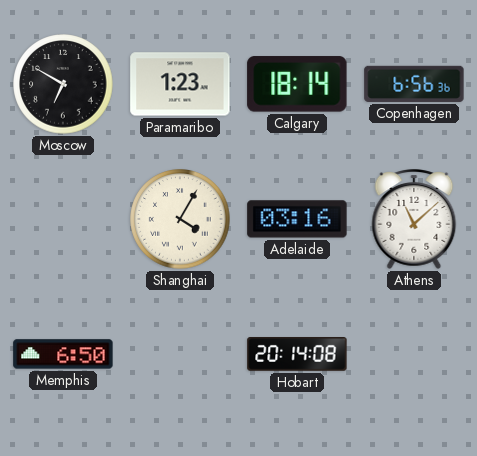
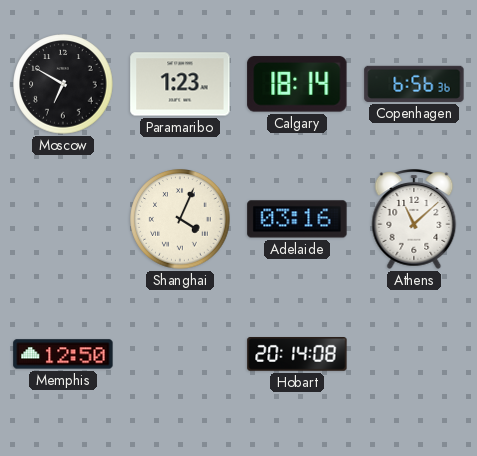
Shanghai: 4:05 -> 4:04
Memphis: 6:50 -> 12:50
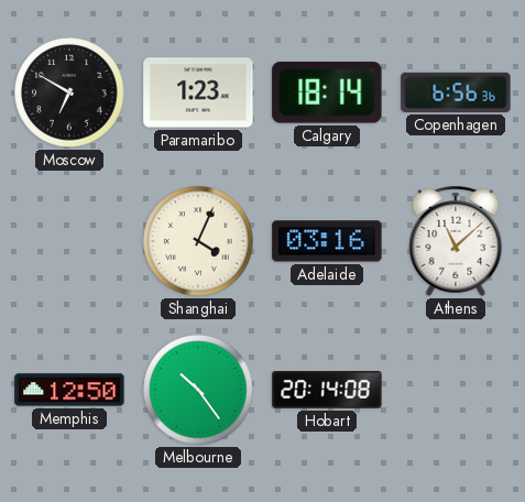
Melbourne: none -> 10:24
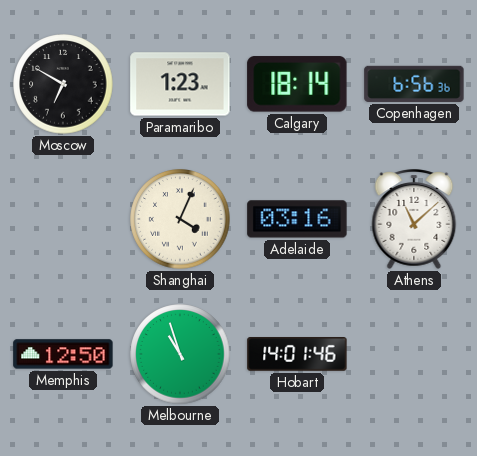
Melbourne: 10:24 -> 10:57
Hobart: 20:14 -> 14:01
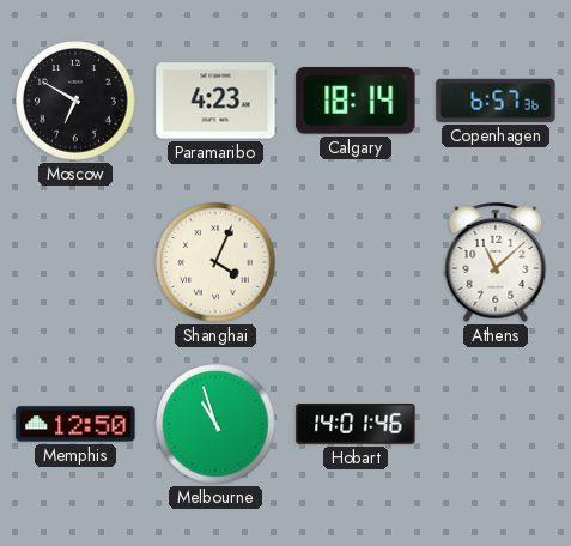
Paramaribo: 1:23 -> 4:23
Copenhagen: 6:56 -> 6:57
Adelaide: 03:16 -> none
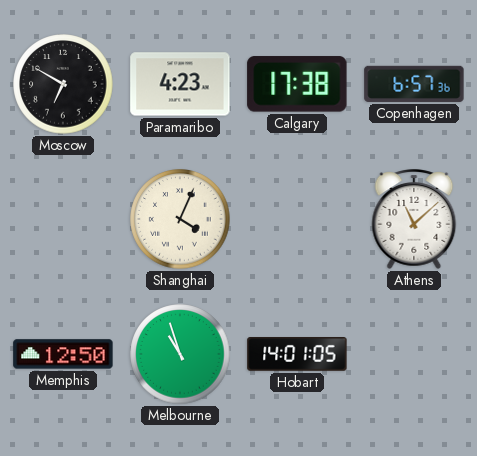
Calgary: 18:14 -> 17:38
Hobart: 14:01:46 -> 14:01:05
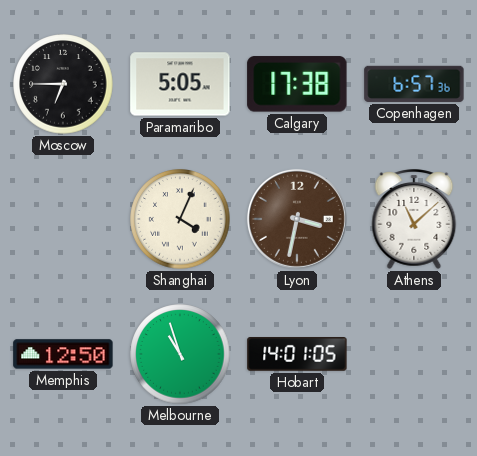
Moscow: 6:50 -> 6:45
Paramaribo: 4:23 -> 5:05
Lyon: none -> 3:32
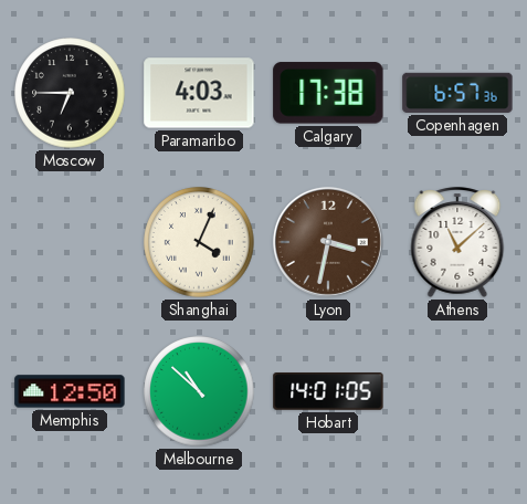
Paramaribo: 5:05 -> 4:03
Melbourne: 10:57 -> 10:52
